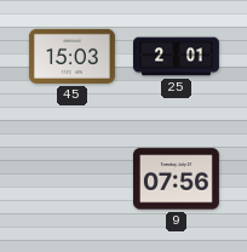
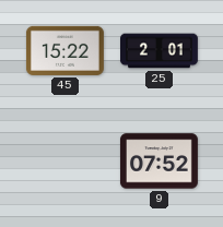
45: 15:03 -> 15:22
9: 07:56 -> 07:52
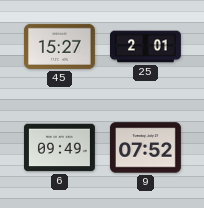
45: 15:22 -> 15:27
6: none -> 09:49
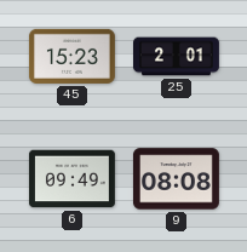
45: 15:27 -> 15:23
9: 07:52 -> 08:08
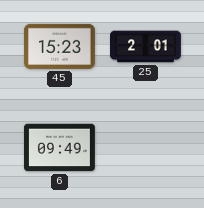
9: 08:08 -> none
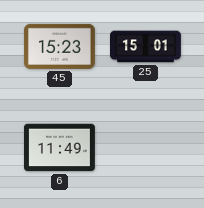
25: 2:01 -> 15:01
6: 09:49 -> 11:49
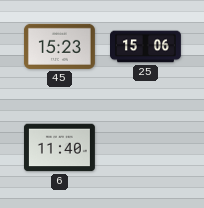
25: 15:01 -> 15:06
6: 11:49 -> 11:40
